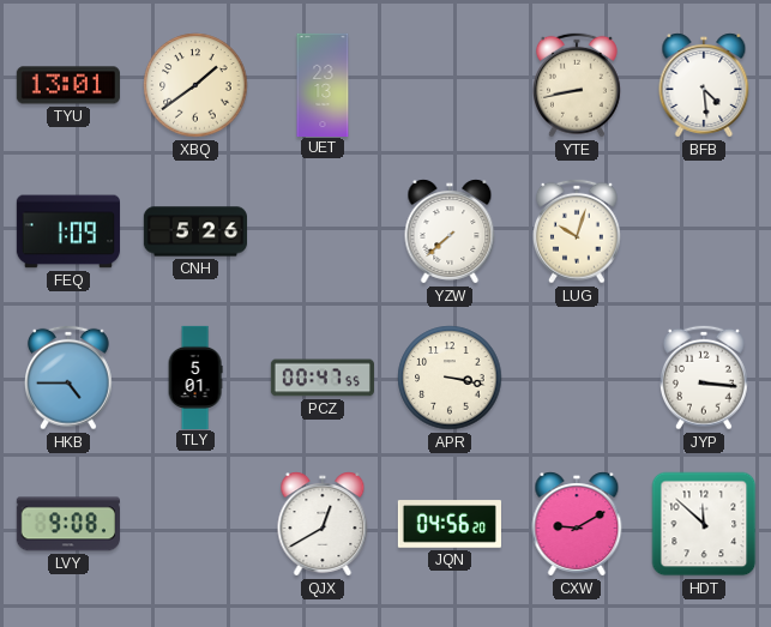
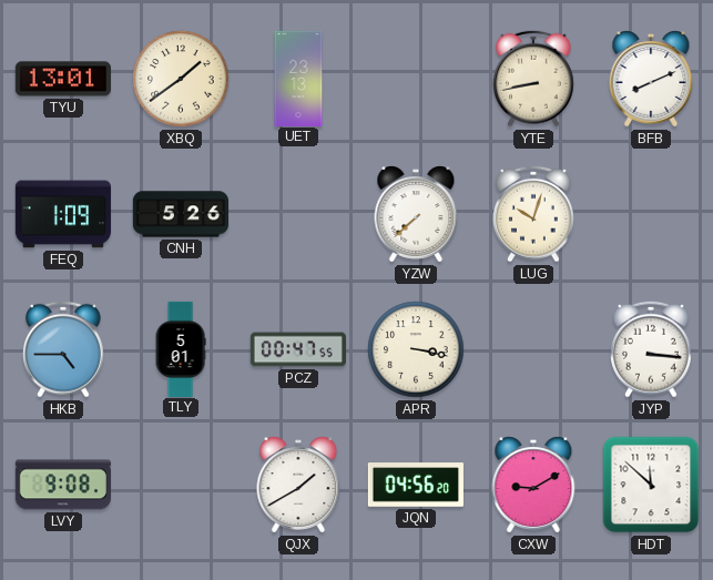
BFB: 4:29 -> 8:11
QJX: 12:40 -> 1:40
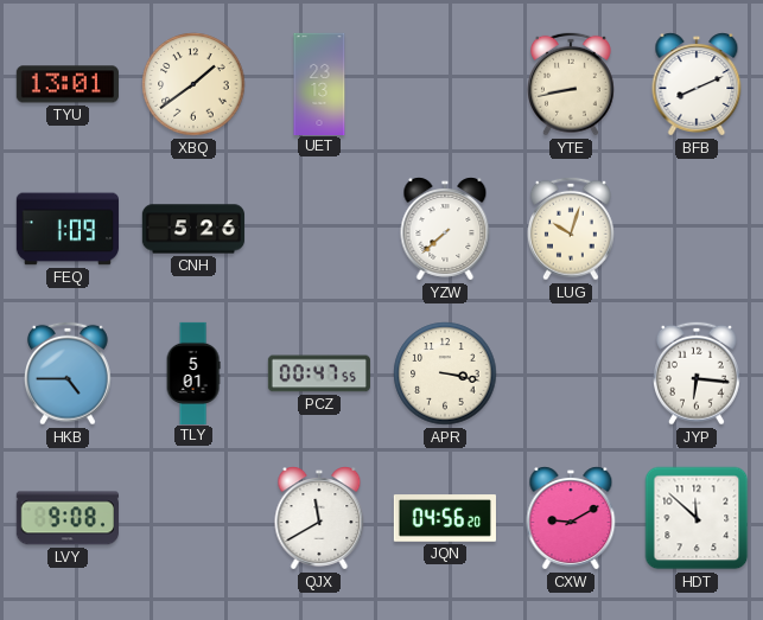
JYP: 3:16 -> 6:16
QJX: 1:40 -> 11:40
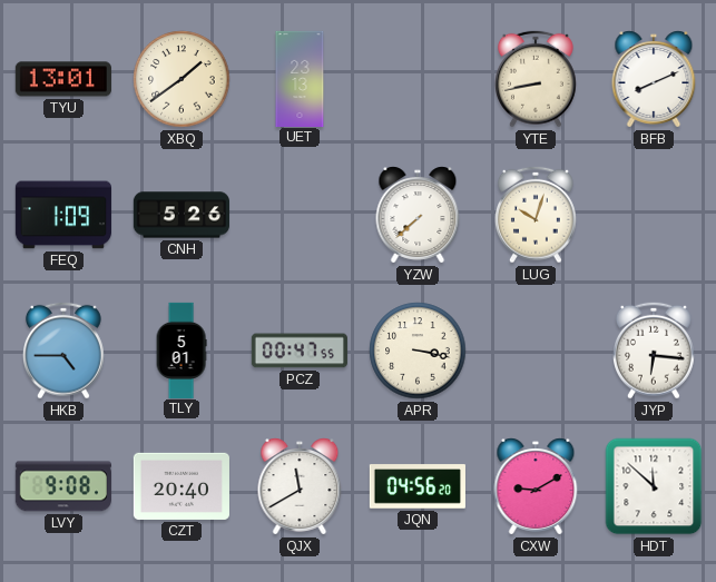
CZT: none -> 20:40
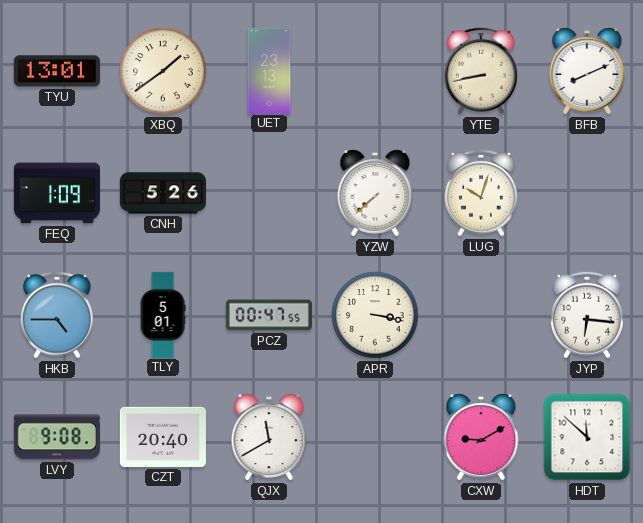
JQN: 04:56 -> none
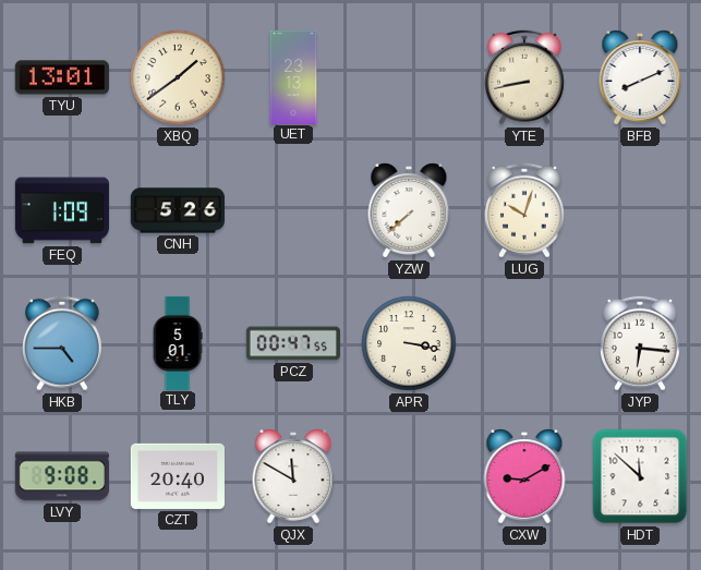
QJX: 11:40 -> 11:50
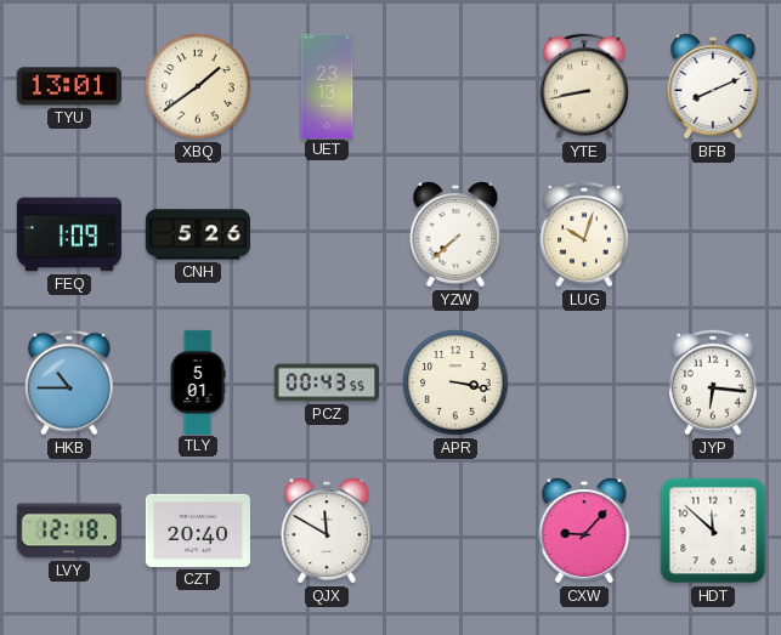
HKB: 4:45 -> 10:45
PCZ: 00:47 -> 00:43
LVY: 9:08 -> 12:18
CXW: 9:10 -> 9:07
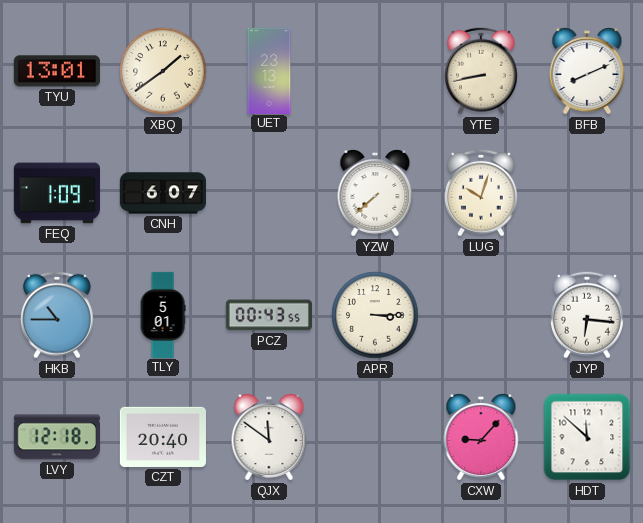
CNH: 5:26 -> 6:07
APR: 3:17 -> 3:15
QJX: 11:50 -> 11:51
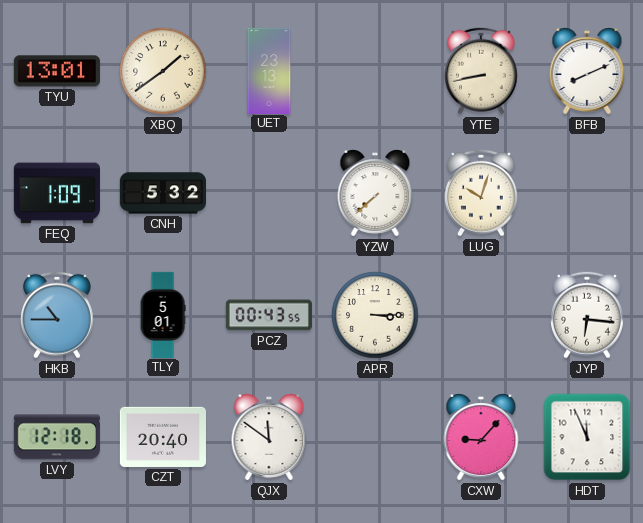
CNH: 6:07 -> 5:32
HDT: 11:52 -> 11:56
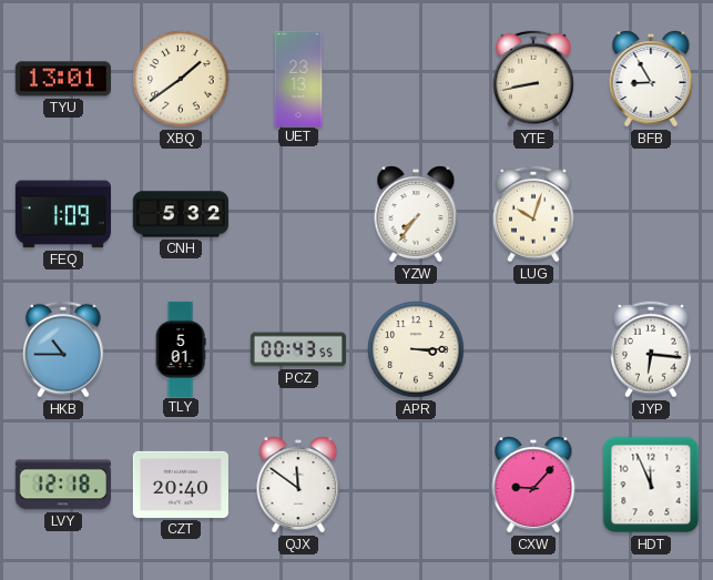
BFB: 8:11 -> 8:55
YZW: 7:38 -> 7:36
